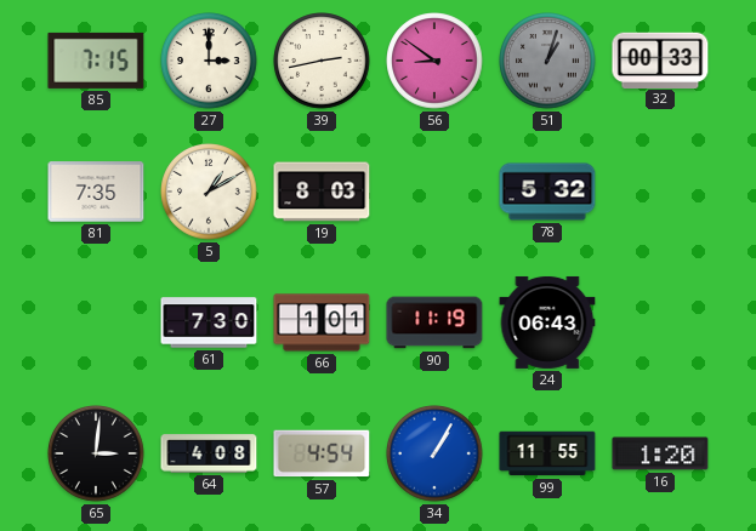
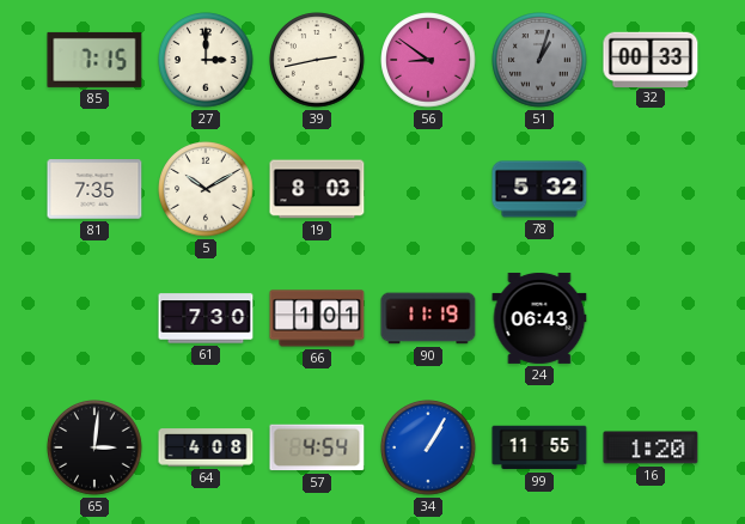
5: 1:10 -> 10:10
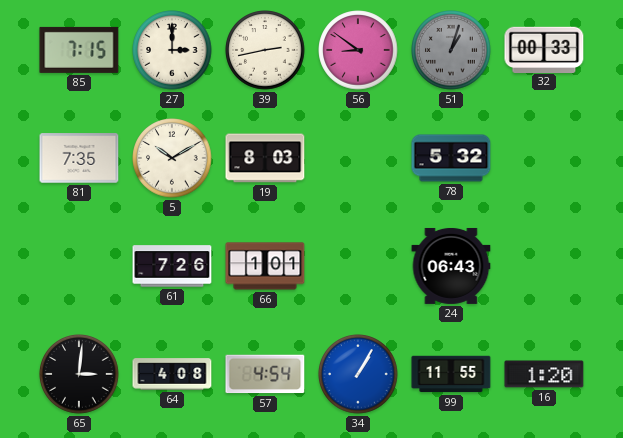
61: 7:30 -> 7:26
90: 11:19 -> none
